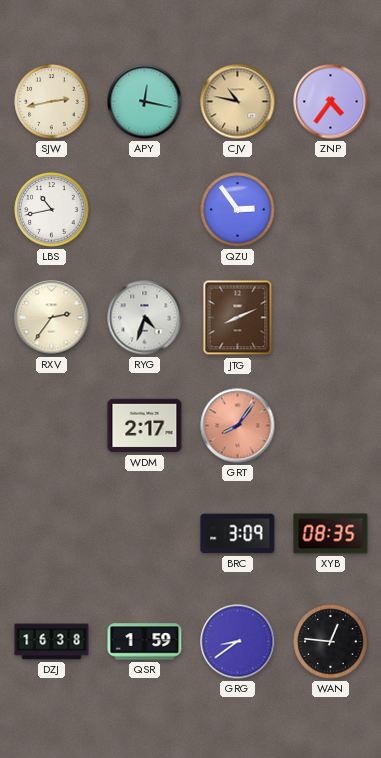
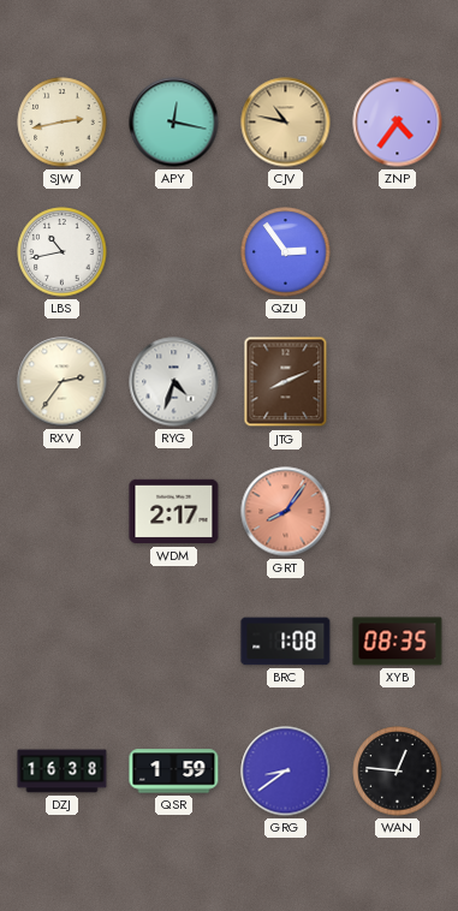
BRC: 3:09 -> 1:08
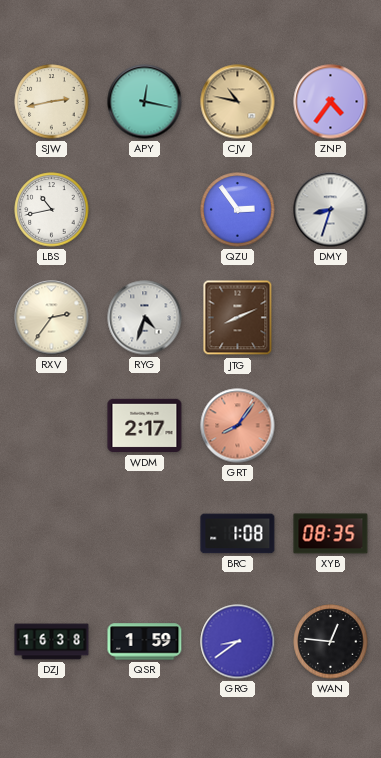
DMY: none -> 8:33
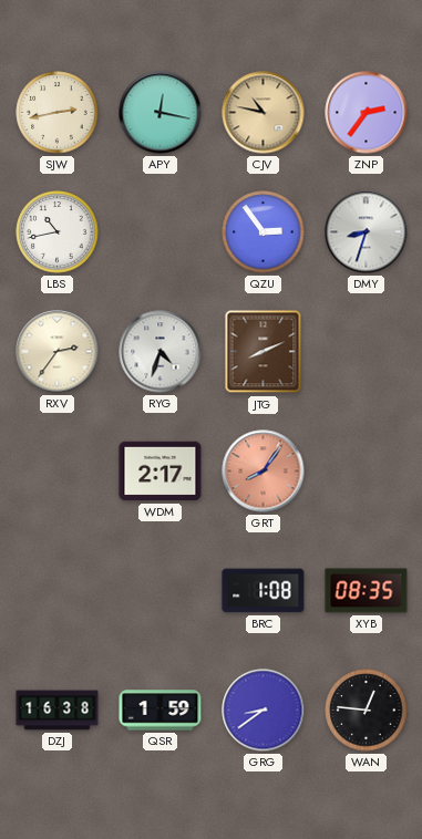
ZNP: 4:36 -> 2:36
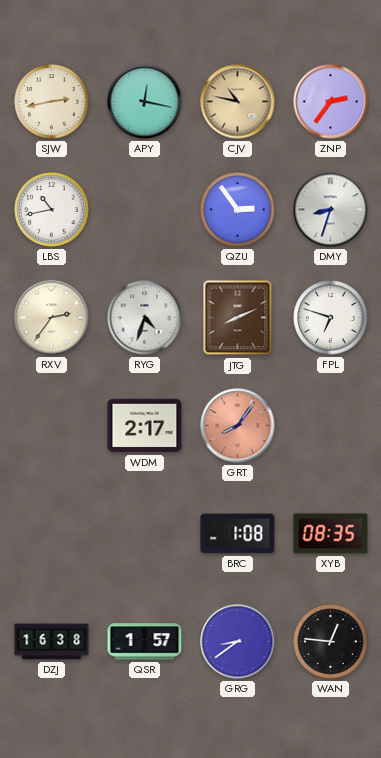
FPL: none -> 6:48
QSR: 1:59 -> 1:57
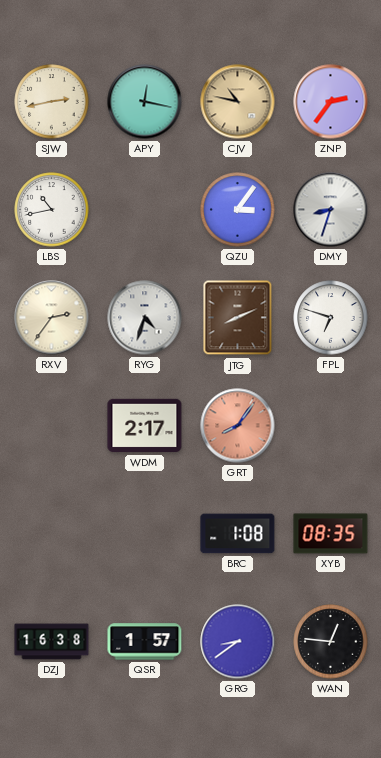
QZU: 2:54 -> 3:06
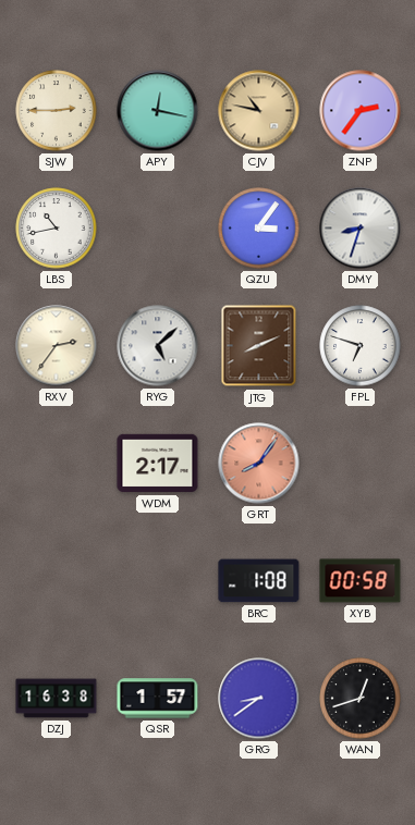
SJW: 2:43 -> 2:45
RYG: 4:33 -> 5:08
XYB: 08:35 -> 00:58
WAN: 12:46 -> 12:42
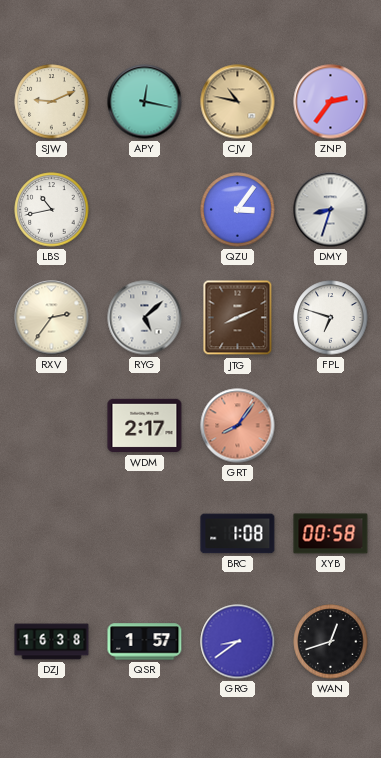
SJW: 2:45 -> 9:11
